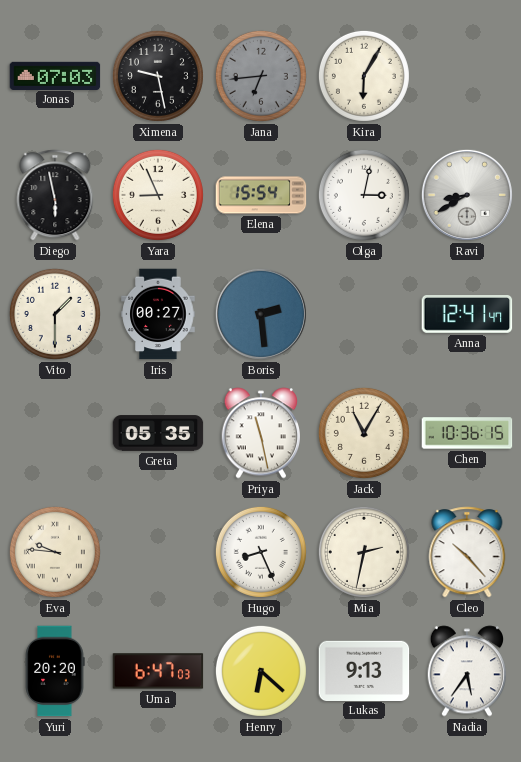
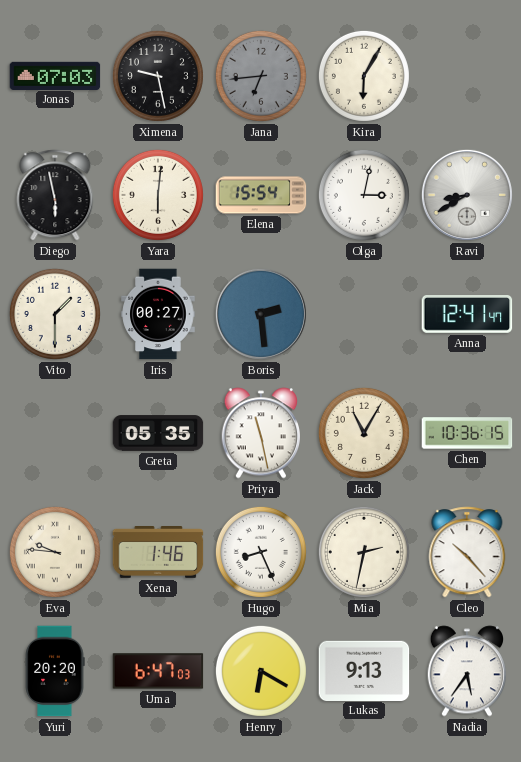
Yara: 8:56 -> 6:01
Xena: none -> 1:46
Henry: 6:22 -> 6:20
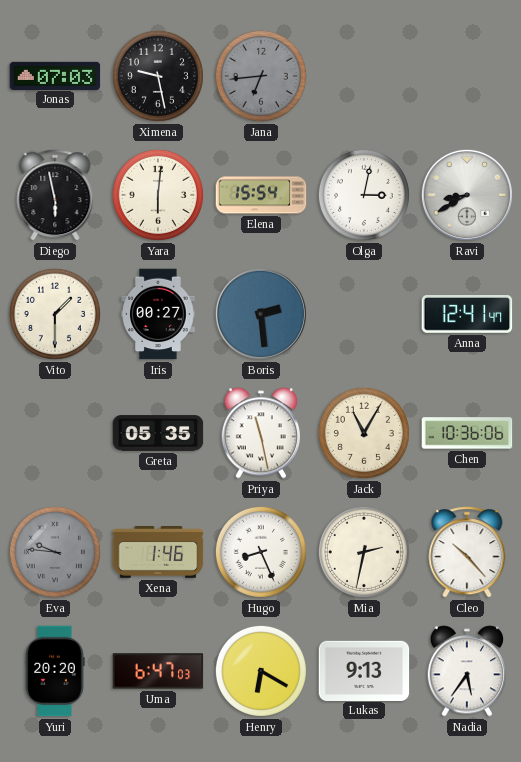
Kira: 6:05 -> none
Chen: 10:36:15 -> 10:36:06
Eva dial: cream -> grey
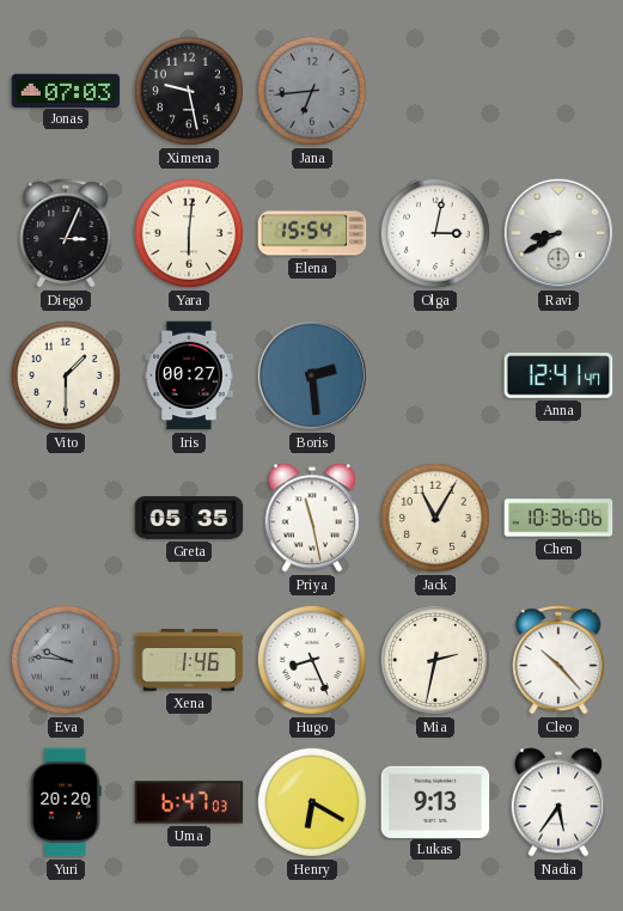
Diego: 5:58 -> 3:04
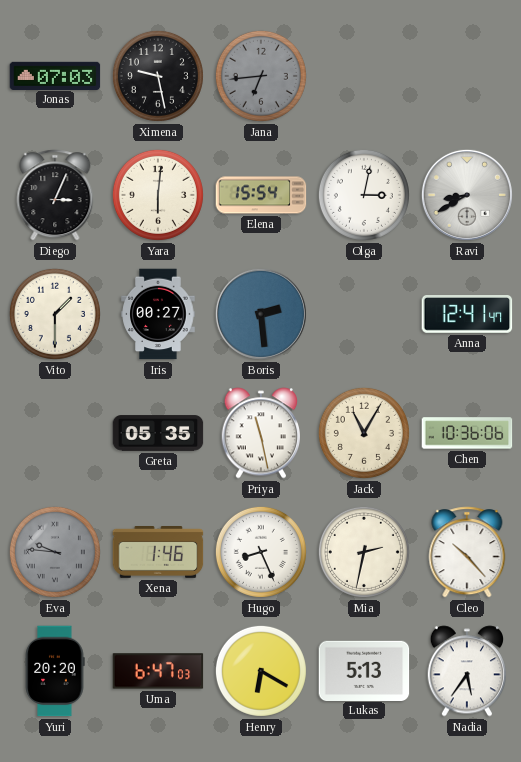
Lukas: 9:13 -> 5:13
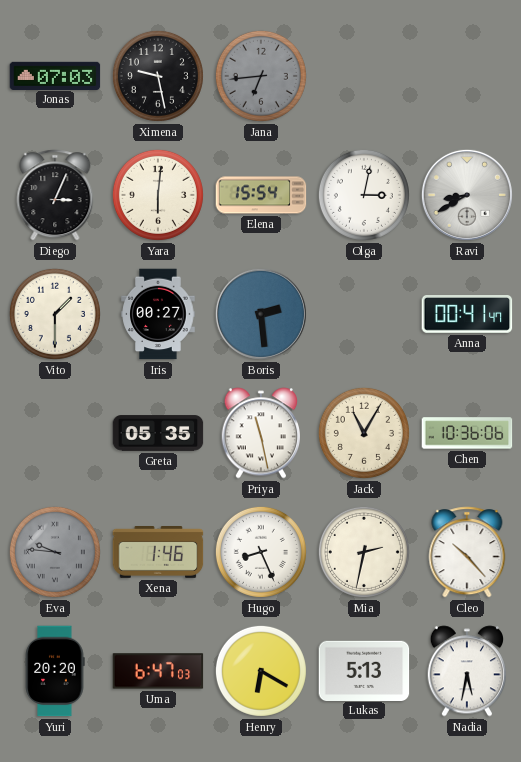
Anna: 12:41 -> 00:41
Nadia: 5:36 -> 5:32
